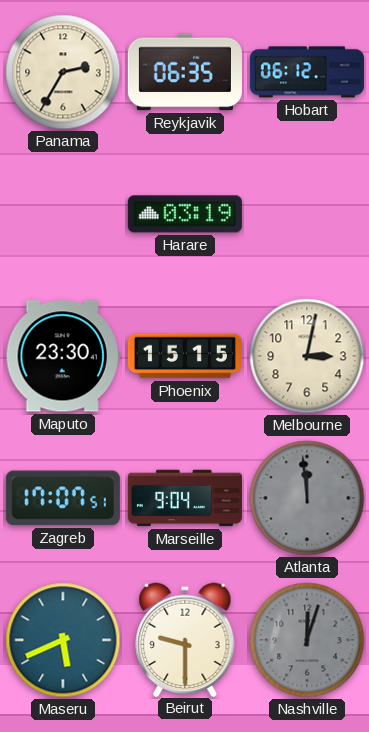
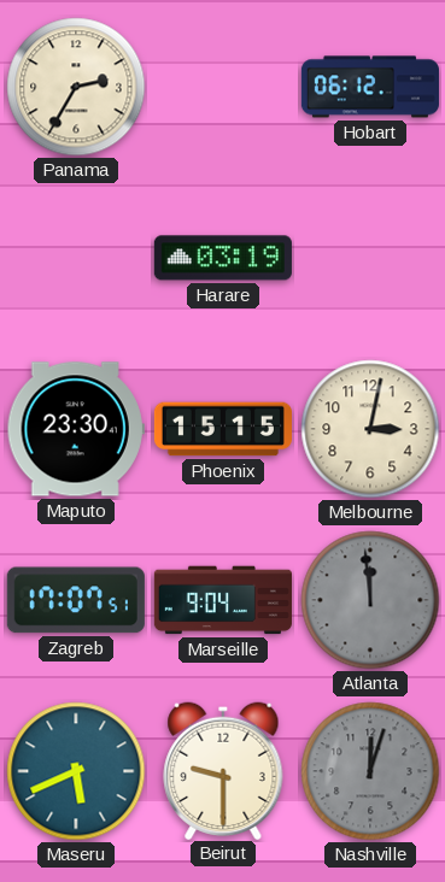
Reykjavik: 06:35 -> none
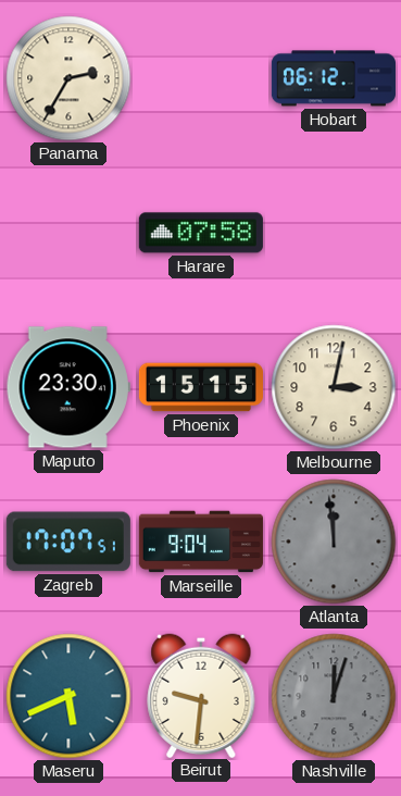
Harare: 03:19 -> 07:58
Beirut: 9:30 -> 9:31
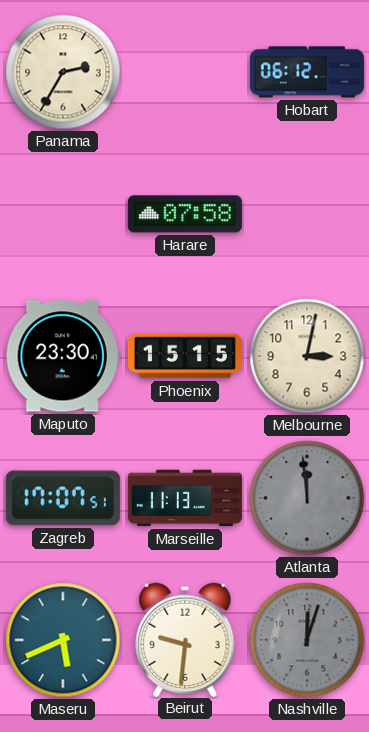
Marseille: 9:04 -> 11:13
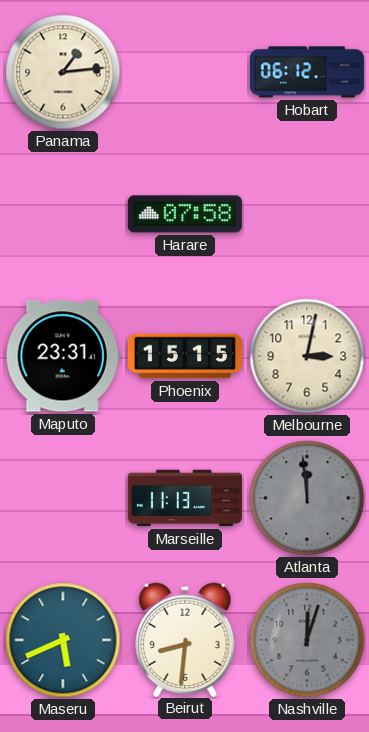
Panama: 2:35 -> 1:14
Maputo: 23:30 -> 23:31
Zagreb: 17:07 -> none
Beirut: 9:31 -> 8:31
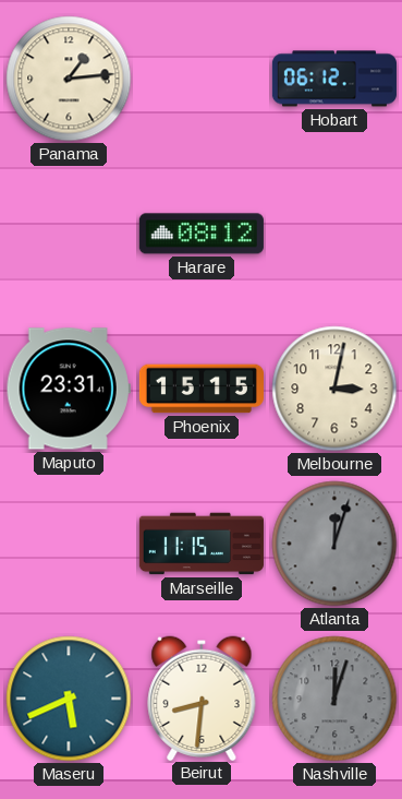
Harare: 07:58 -> 08:12
Marseille: 11:13 -> 11:15
Atlanta: 11:59 -> 12:03
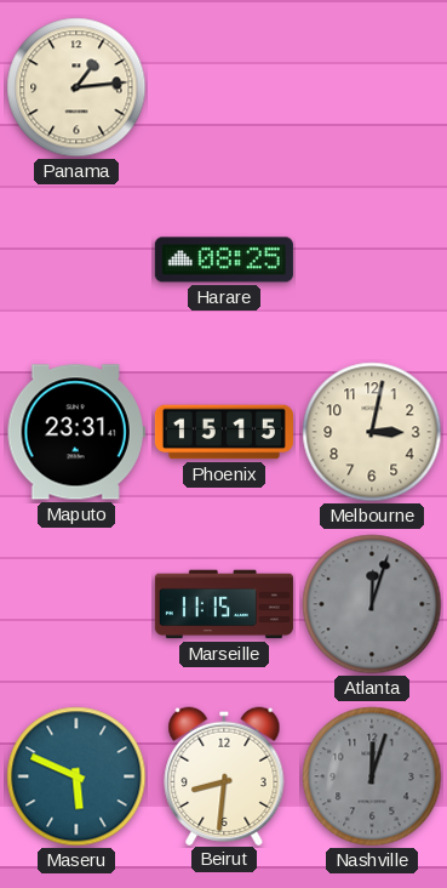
Hobart: 06:12 -> none
Harare: 08:12 -> 08:25
Maseru: 5:41 -> 5:49
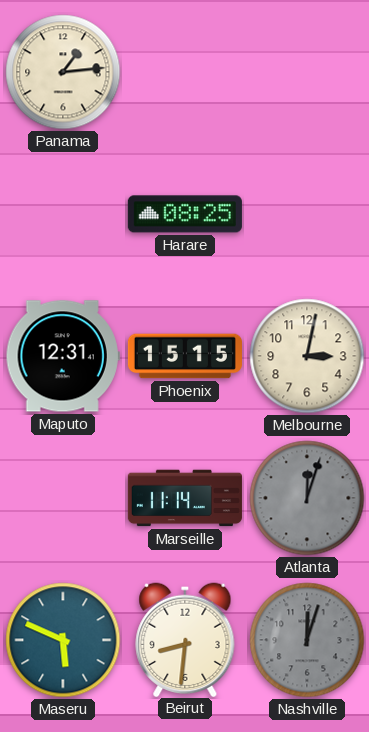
Maputo: 23:31 -> 12:31
Marseille: 11:15 -> 11:14
